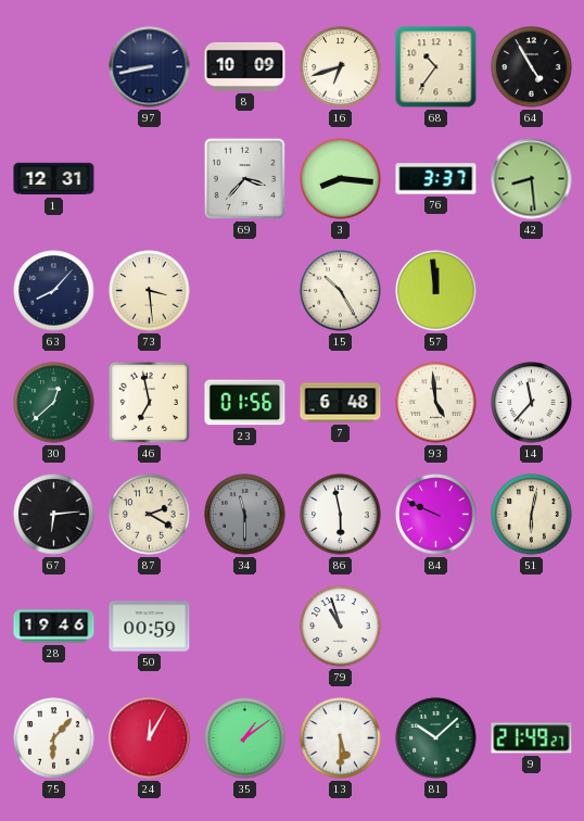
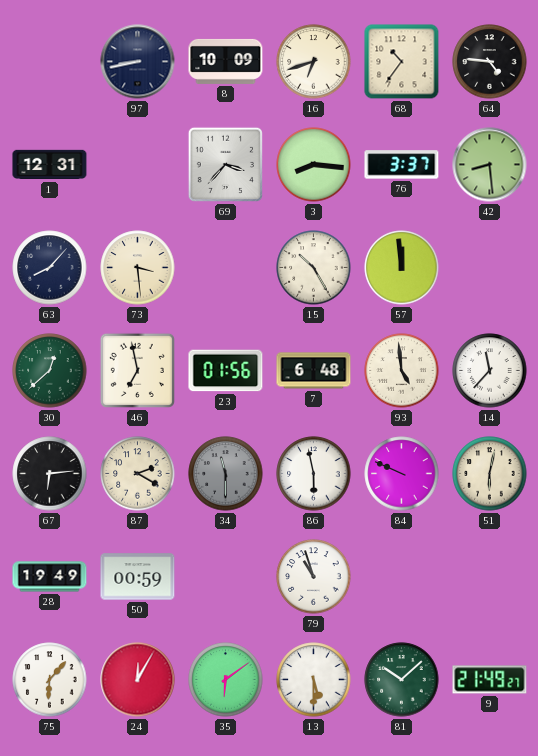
64: 4:55 -> 4:46
28: 19:46 -> 19:49
35: 1:09 -> 6:09
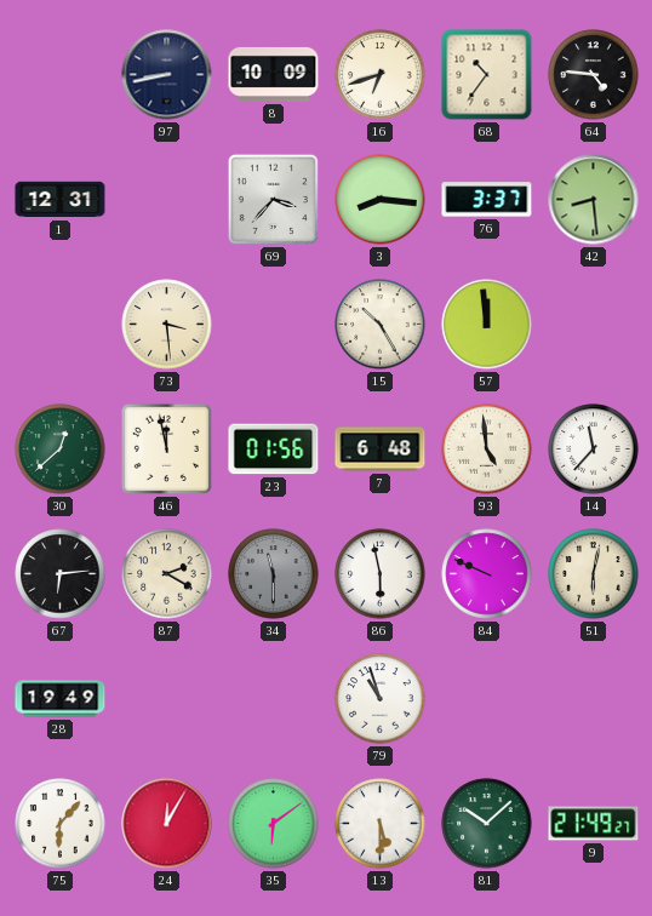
63: 8:07 -> none
46: 6:58 -> 11:58
50: 00:59 -> none
